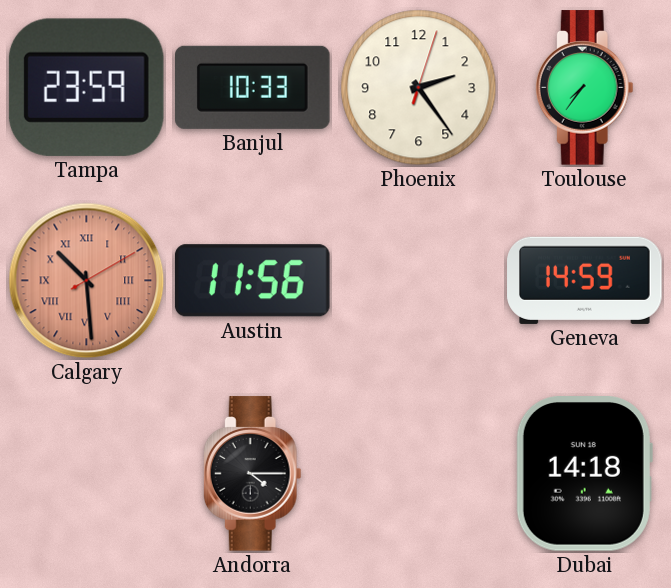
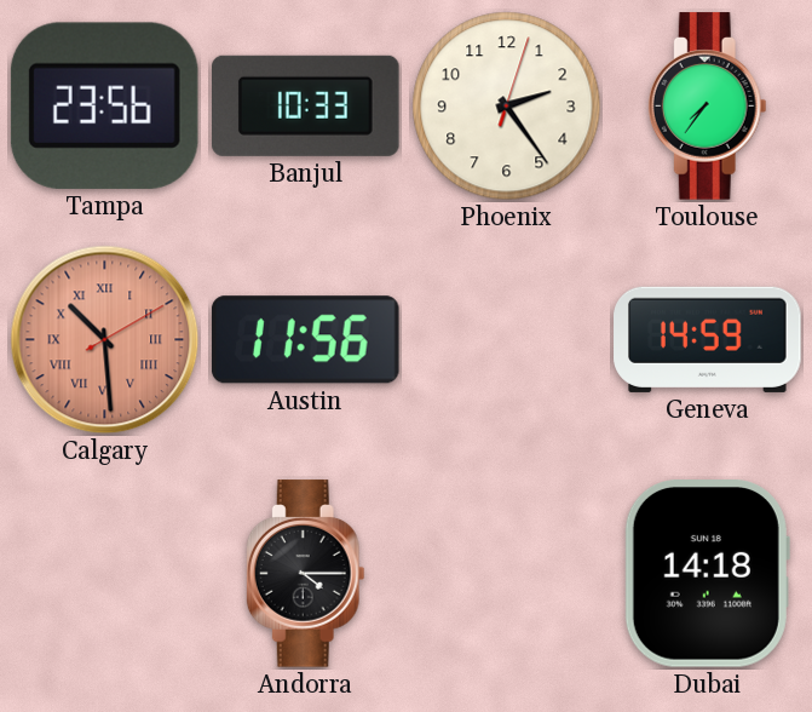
Tampa: 23:59 -> 23:56
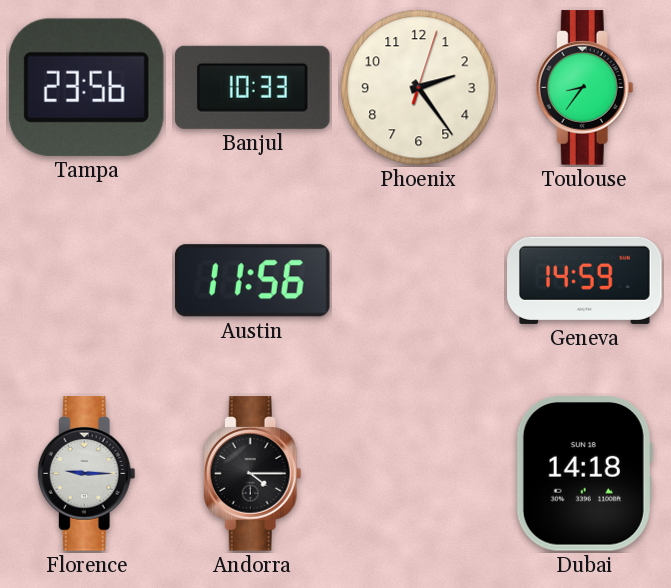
Toulouse: 7:36 -> 8:36
Calgary: 10:29 -> none
Florence: none -> 9:15
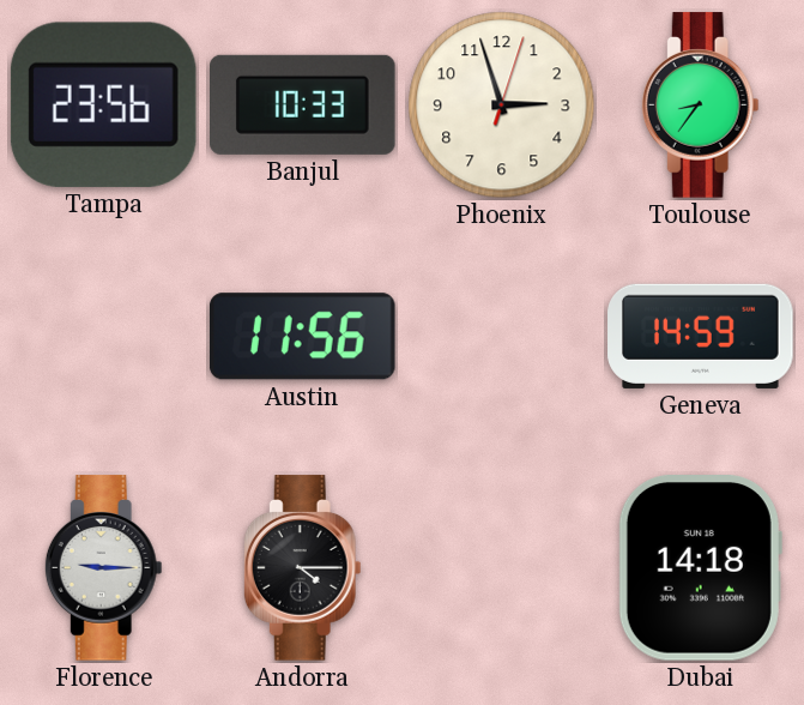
Phoenix: 2:24 -> 2:57
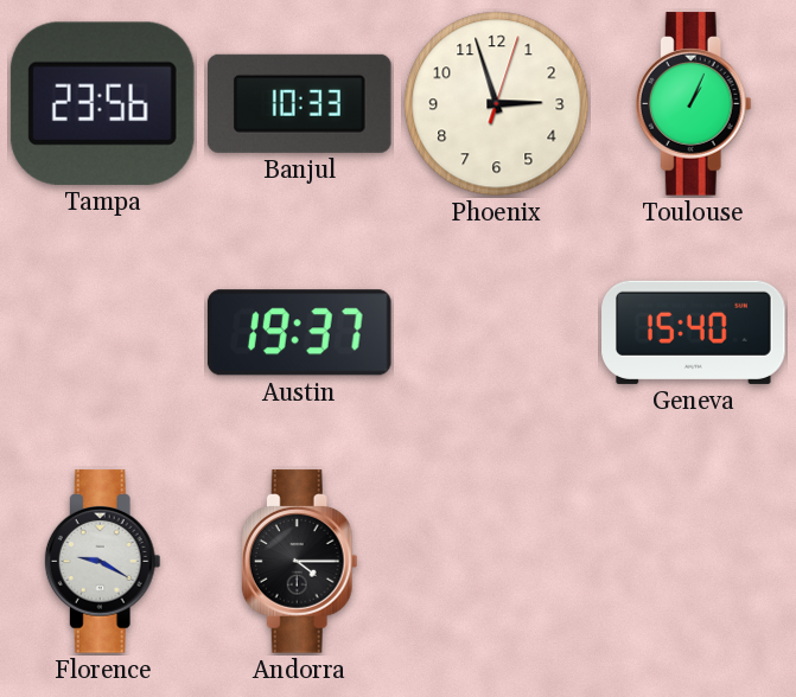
Toulouse: 8:36 -> 1:04
Austin: 11:56 -> 19:37
Geneva: 14:59 -> 15:40
Florence: 9:15 -> 9:20
Dubai: 14:18 -> none
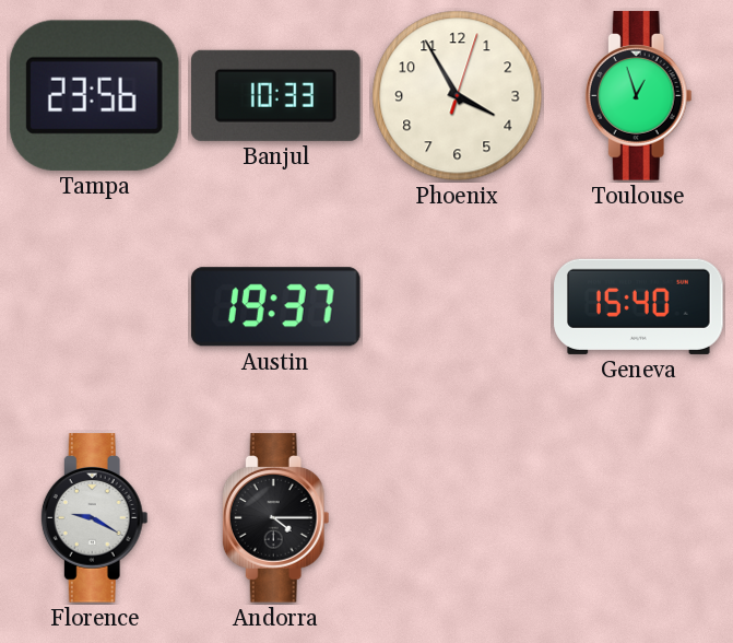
Phoenix: 2:57 -> 3:55
Toulouse: 1:04 -> 12:57
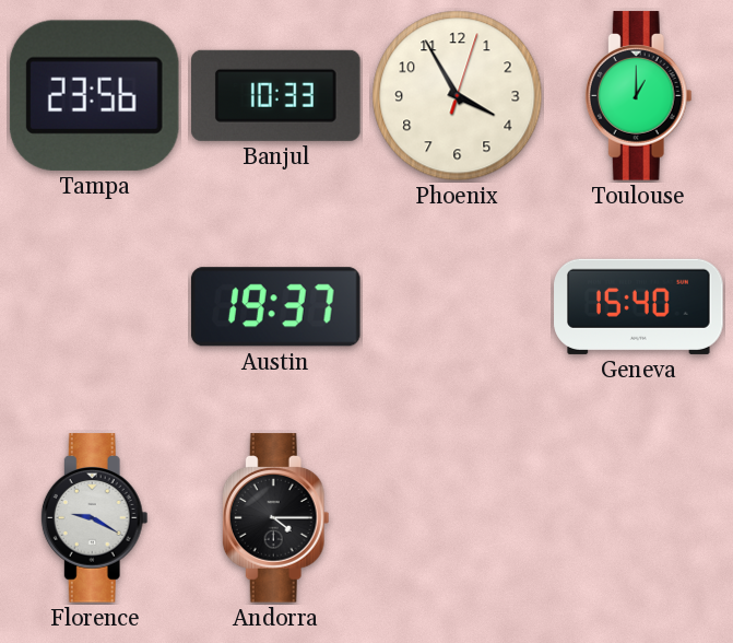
Toulouse: 12:57 -> 1:00
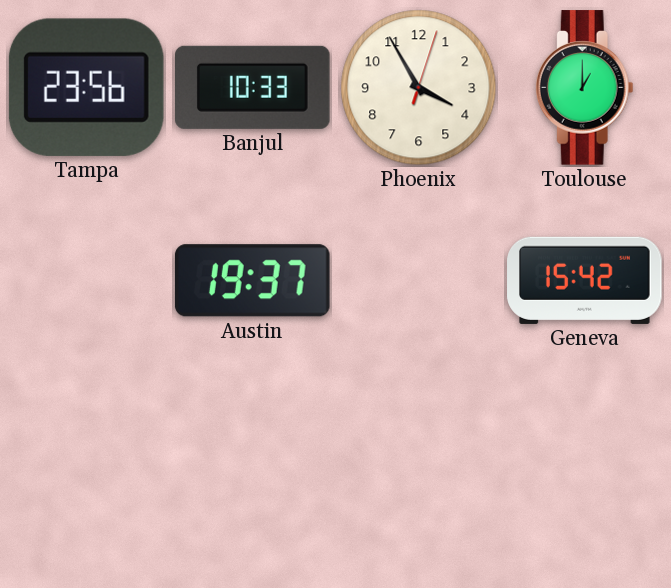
Geneva: 15:40 -> 15:42
Florence: 9:20 -> none
Andorra: 4:15 -> none
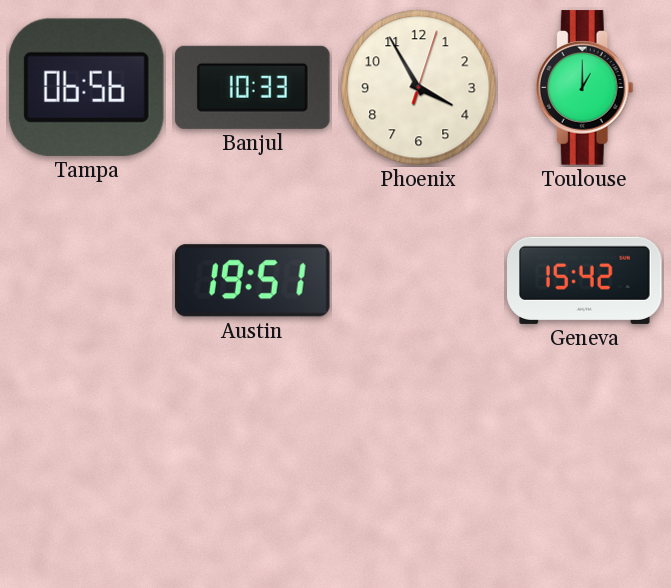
Tampa: 23:56 -> 06:56
Austin: 19:37 -> 19:51
